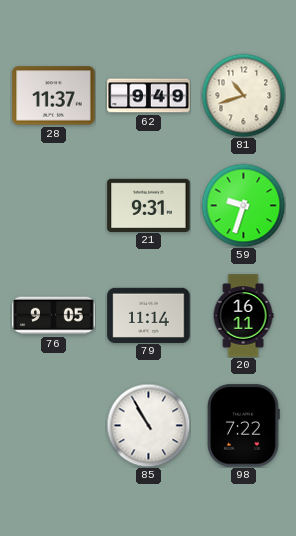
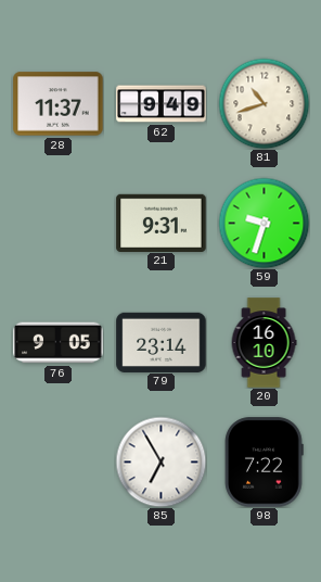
79: 11:14 -> 23:14
20: 16:11 -> 16:10
85: 10:55 -> 6:55
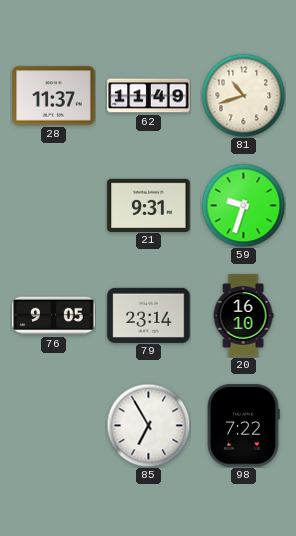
62: 9:49 -> 11:49
